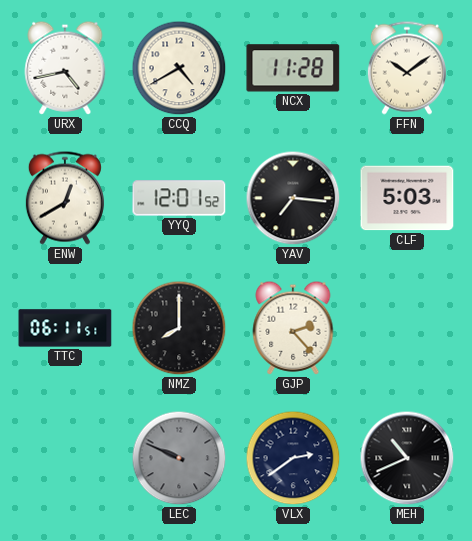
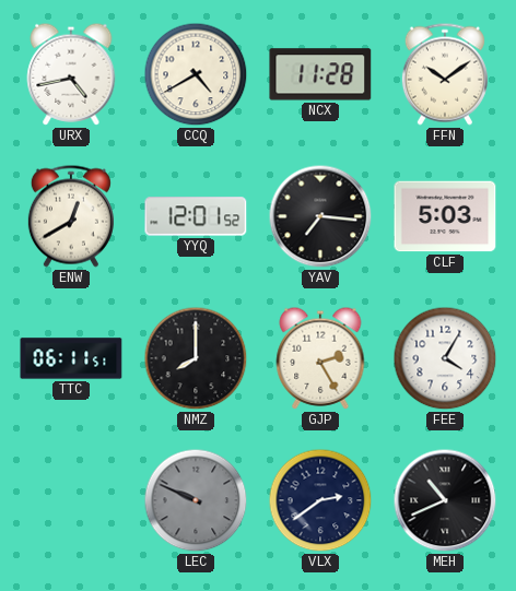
GJP: 2:23 -> 2:25
FEE: none -> 4:05
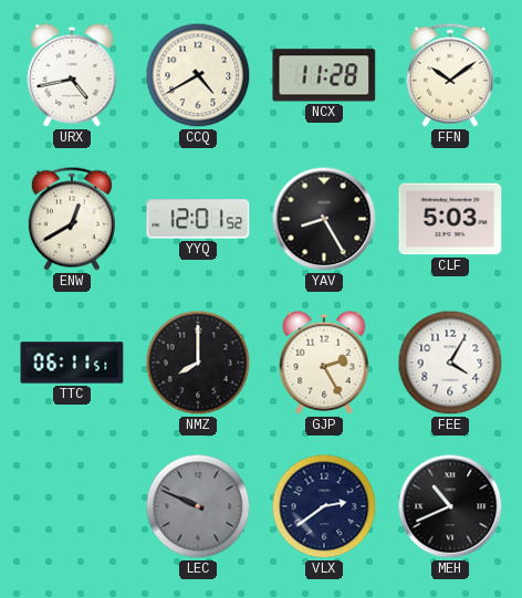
YAV: 7:16 -> 8:25
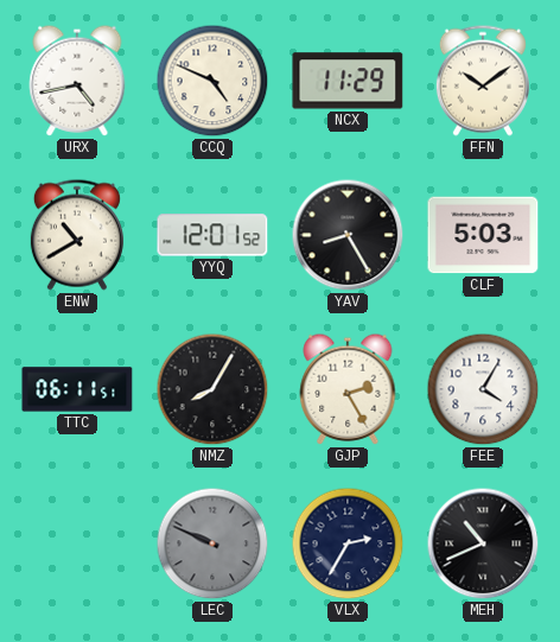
CCQ: 4:40 -> 4:49
NCX: 11:28 -> 11:29
ENW: 12:40 -> 10:40
NMZ: 8:00 -> 8:05
VLX: 2:39 -> 2:35
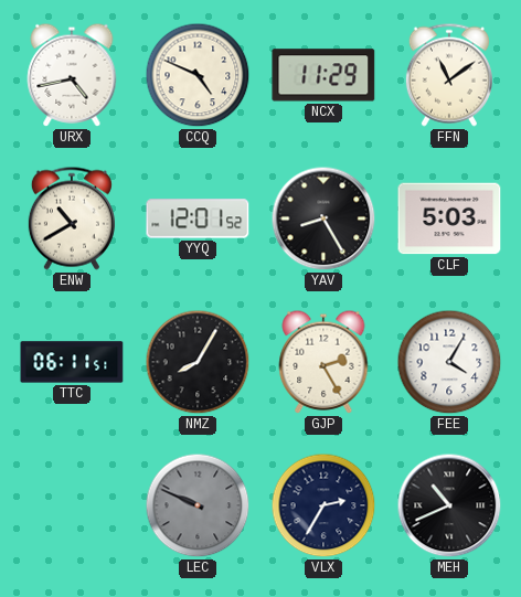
FFN: 10:09 -> 11:09
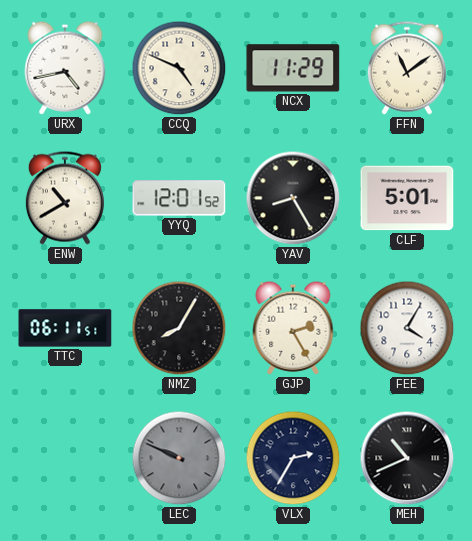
CLF: 5:03 -> 5:01
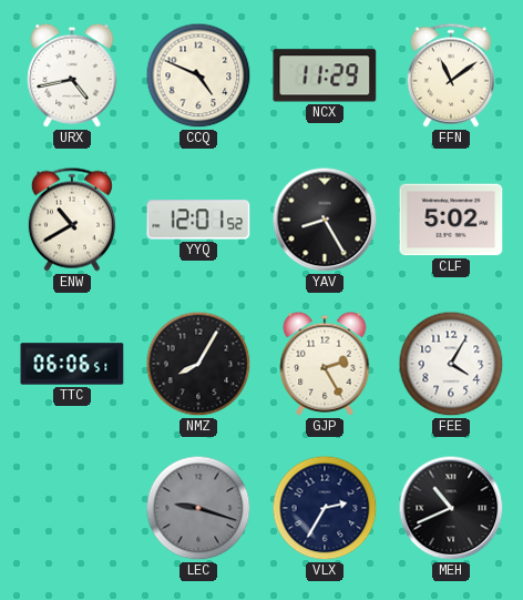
CLF: 5:01 -> 5:02
TTC: 06:11 -> 06:06
LEC: 9:49 -> 9:18
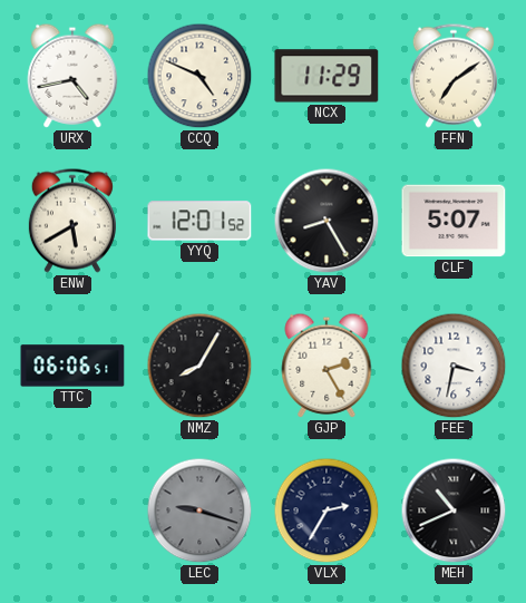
FFN: 11:09 -> 7:09
ENW: 10:40 -> 5:40
CLF: 5:02 -> 5:07
FEE: 4:05 -> 3:32
